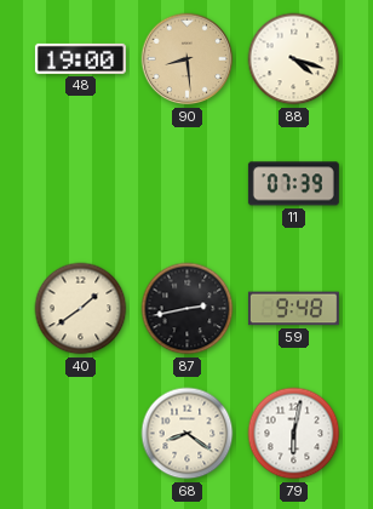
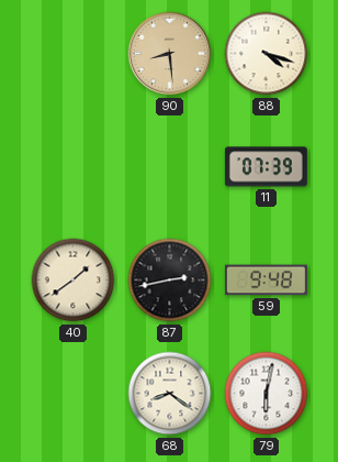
48: 19:00 -> none
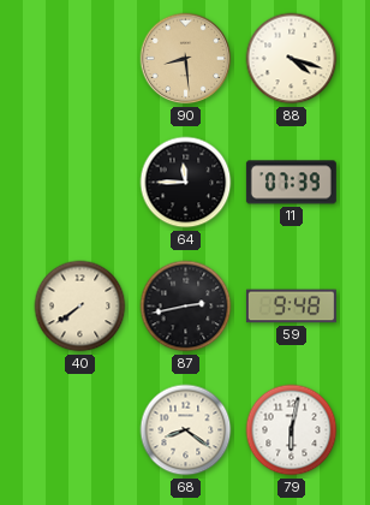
64: none -> 11:45
40: 1:39 -> 7:39
